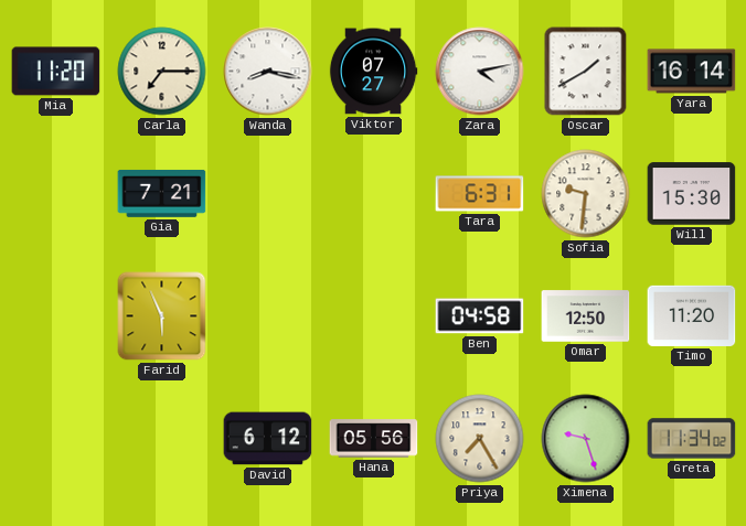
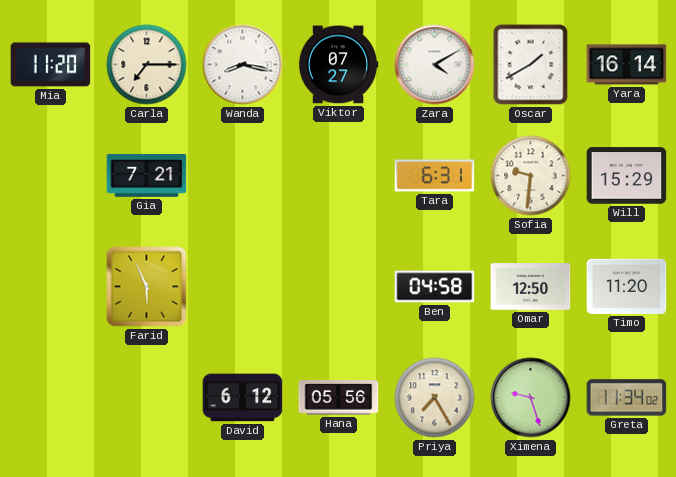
Zara: 4:13 -> 4:10
Will: 15:30 -> 15:29
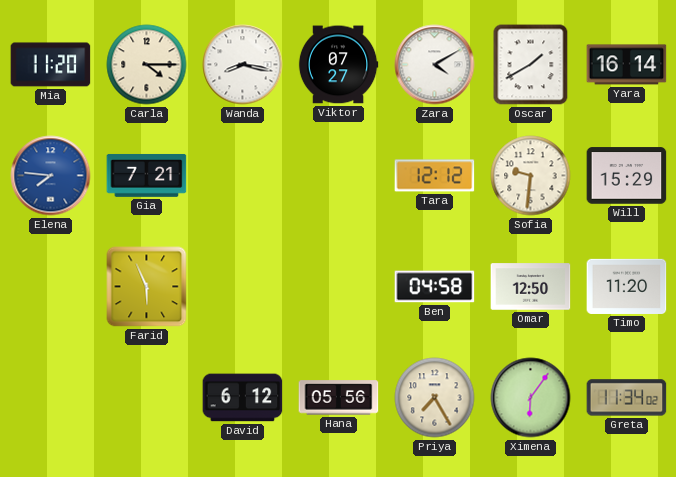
Carla: 7:15 -> 4:15
Elena: none -> 7:46
Tara: 6:31 -> 12:12
Ximena: 9:27 -> 6:06
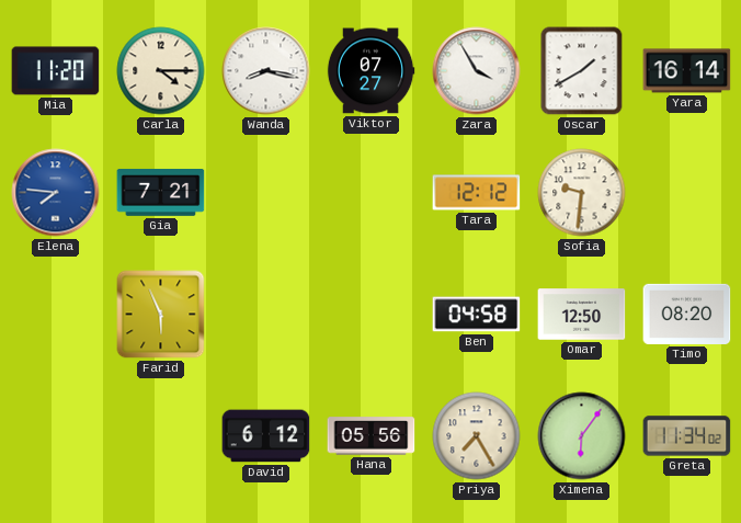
Zara: 4:10 -> 3:55
Will: 15:29 -> none
Timo: 11:20 -> 08:20
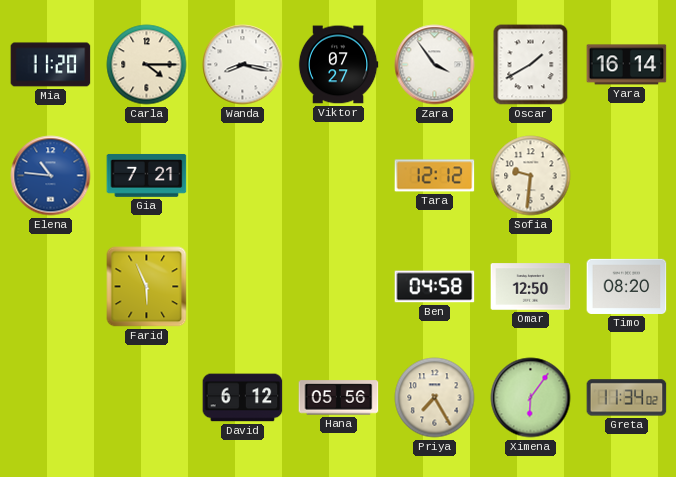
Zara: 3:55 -> 3:54
Elena: 7:46 -> 10:46
